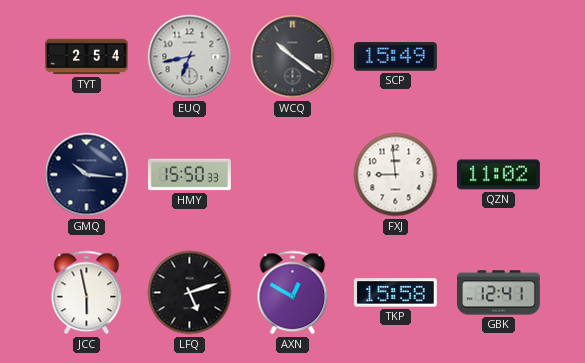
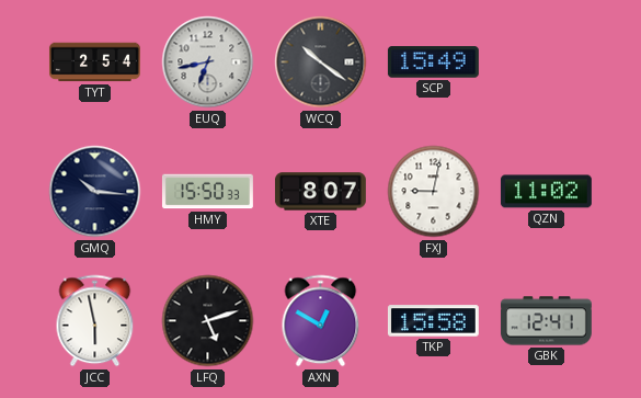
XTE: none -> 8:07
FXJ: 8:59 -> 9:02
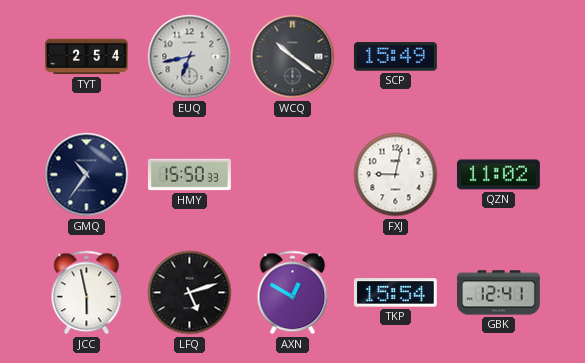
GMQ: 10:16 -> 10:36
XTE: 8:07 -> none
TKP: 15:58 -> 15:54
